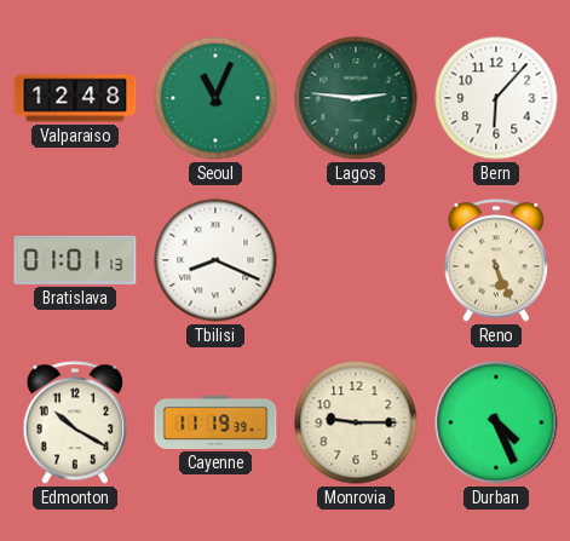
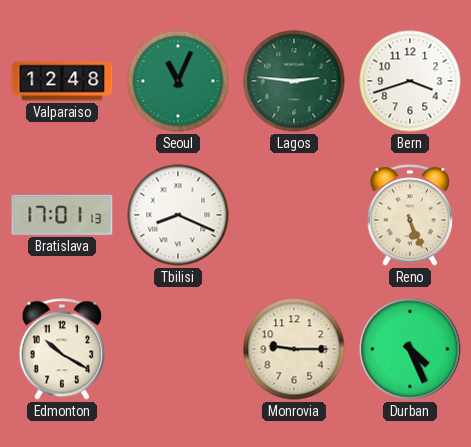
Bern: 6:07 -> 3:42
Bratislava: 01:01 -> 17:01
Cayenne: 11:19 -> none
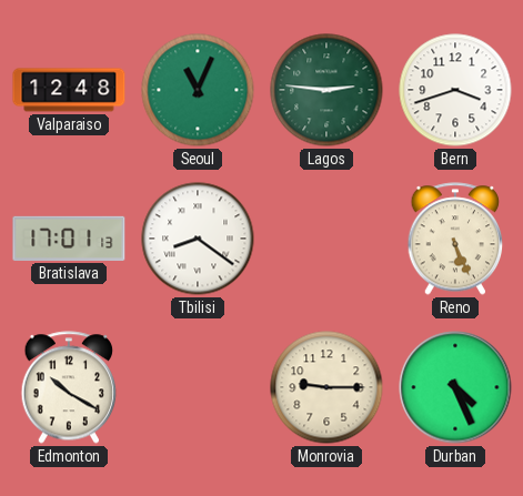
Tbilisi: 8:19 -> 8:21
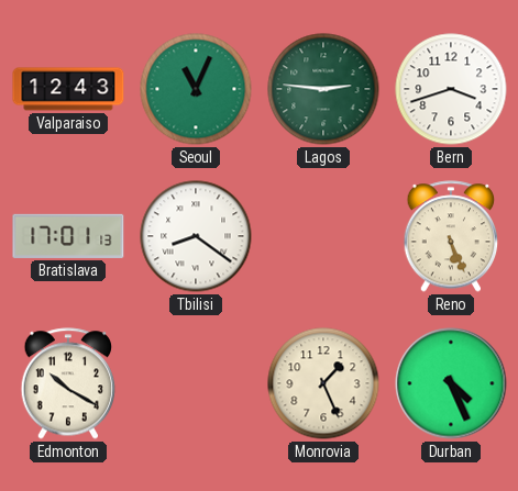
Valparaiso: 12:48 -> 12:43
Monrovia: 9:15 -> 1:26
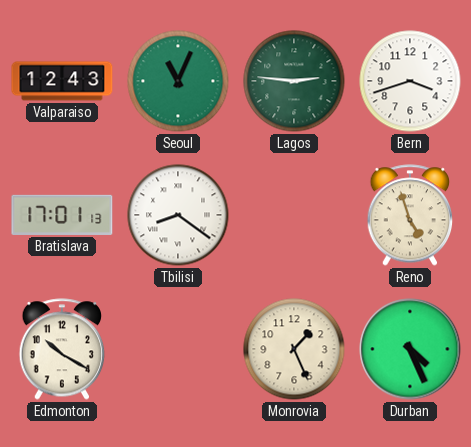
Reno: 5:26 -> 4:57
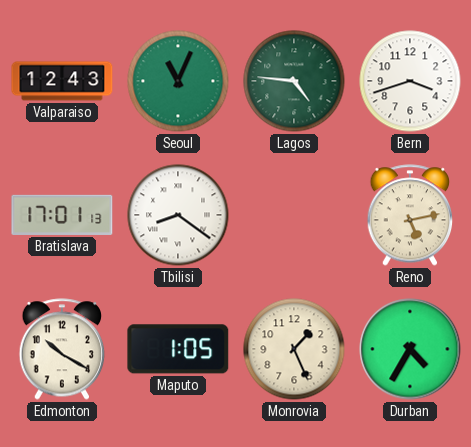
Lagos: 2:46 -> 4:46
Reno: 4:57 -> 5:13
Maputo: none -> 1:05
Durban: 4:26 -> 4:35
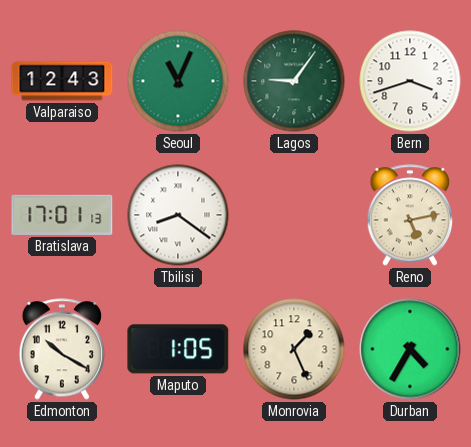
Lagos: 4:46 -> 9:06
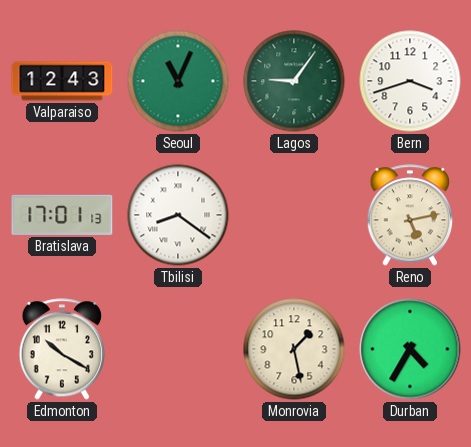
Maputo: 1:05 -> none
Monrovia: 1:26 -> 1:28
